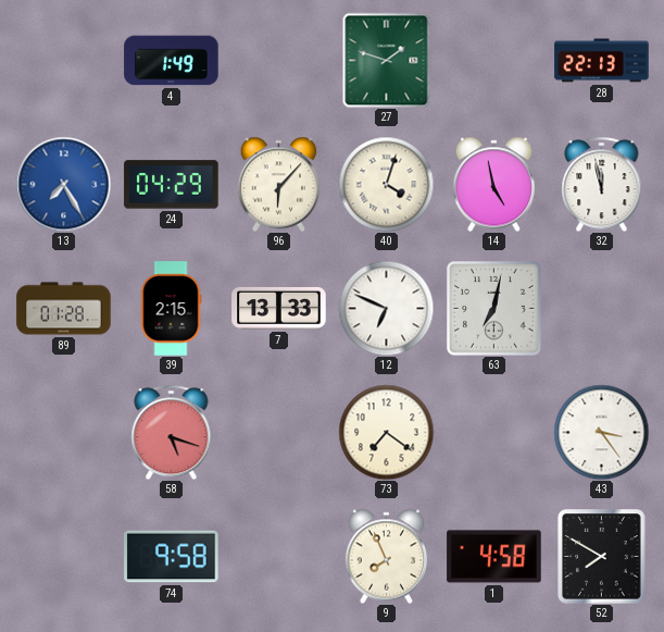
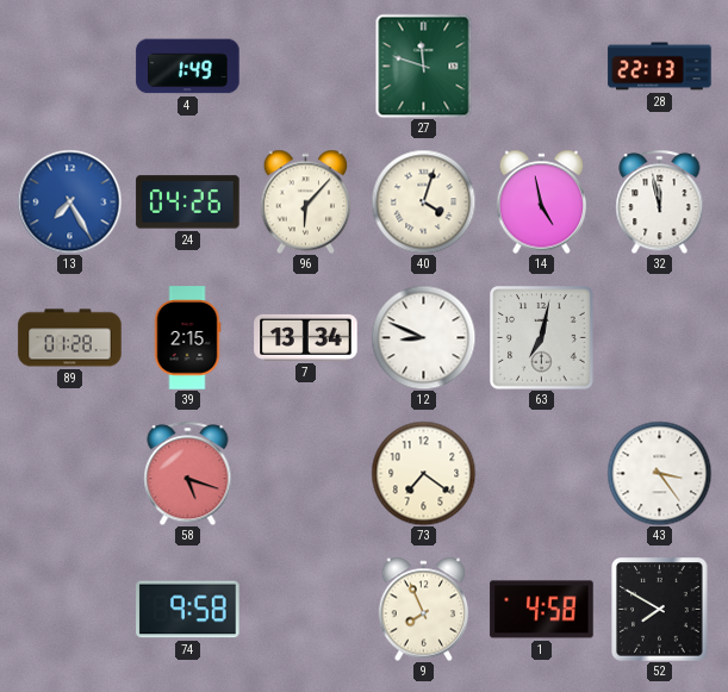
27: 1:48 -> 11:48
24: 04:29 -> 04:26
7: 13:33 -> 13:34
12: 6:49 -> 8:49
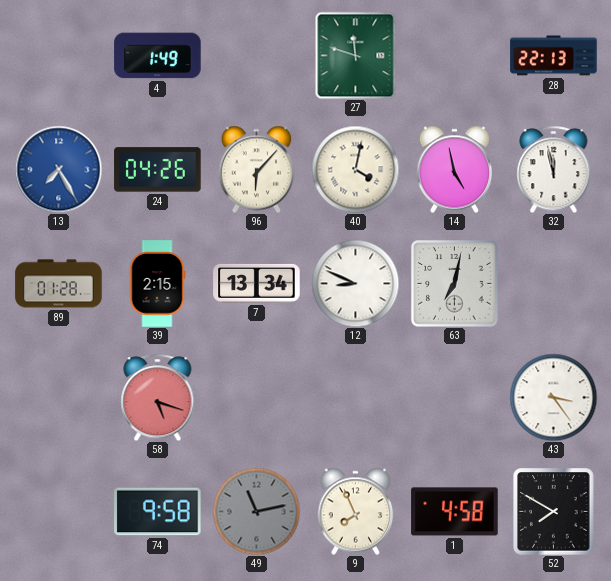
40: 4:03 -> 4:02
73: 7:21 -> none
49: none -> 11:13
